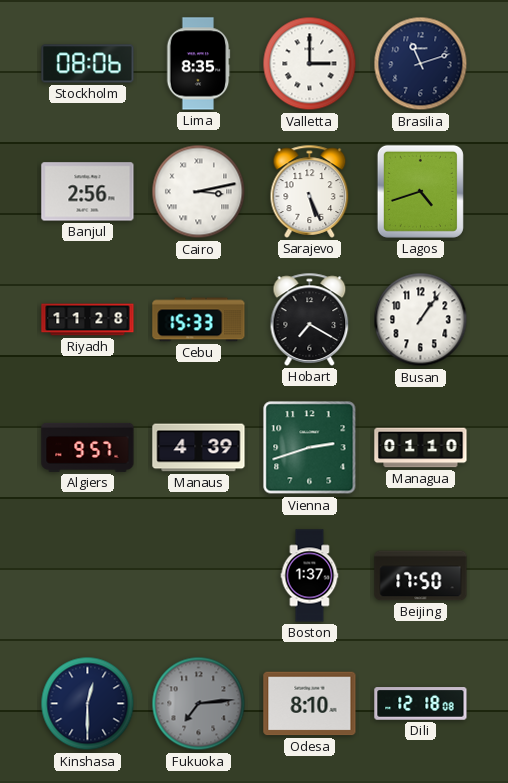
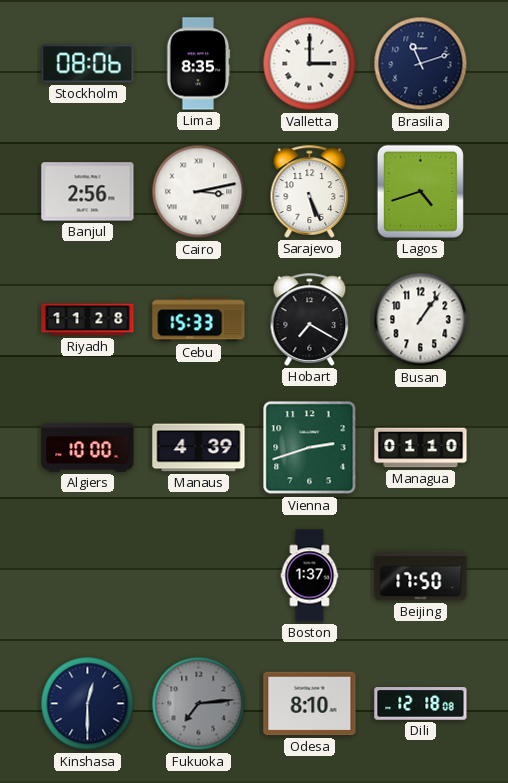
Algiers: 9:57 -> 10:00
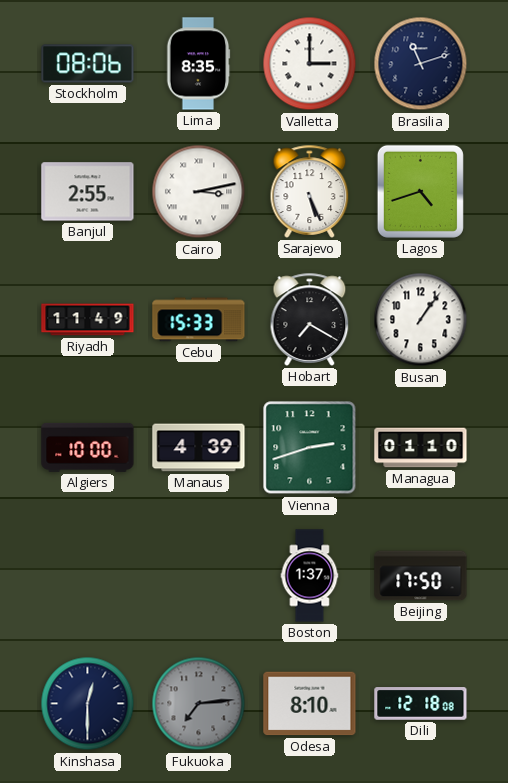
Banjul: 2:56 -> 2:55
Riyadh: 11:28 -> 11:49
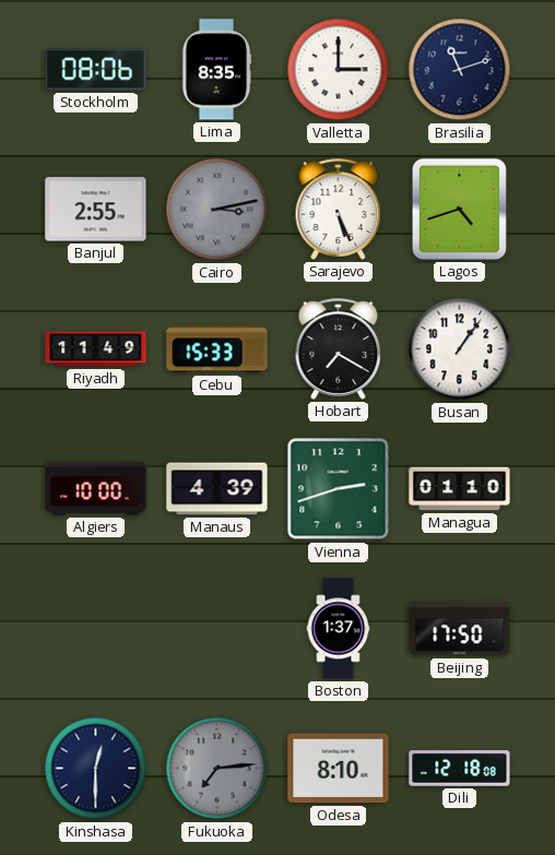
Cairo dial: white -> grey
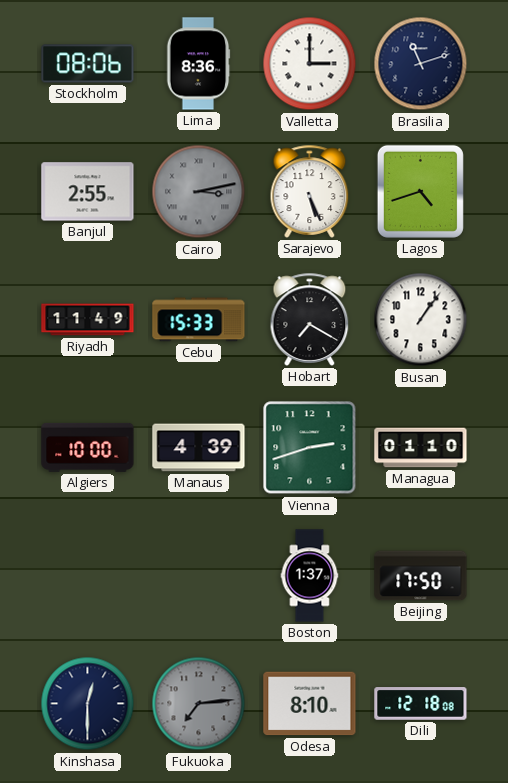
Lima: 8:35 -> 8:36
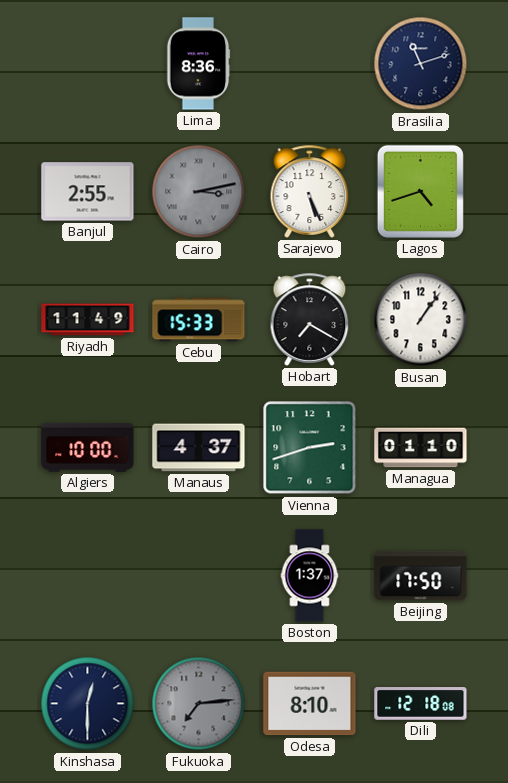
Stockholm: 08:06 -> none
Valletta: 3:00 -> none
Manaus: 4:39 -> 4:37
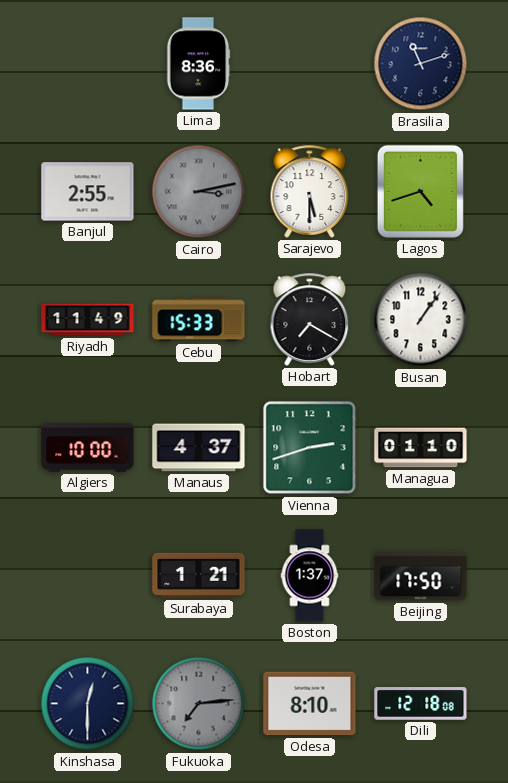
Sarajevo: 5:26 -> 5:30
Surabaya: none -> 1:21
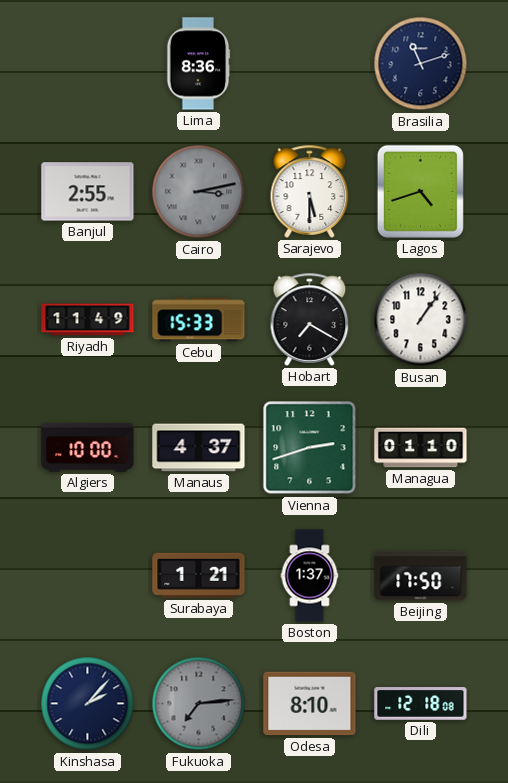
Kinshasa: 12:30 -> 2:07
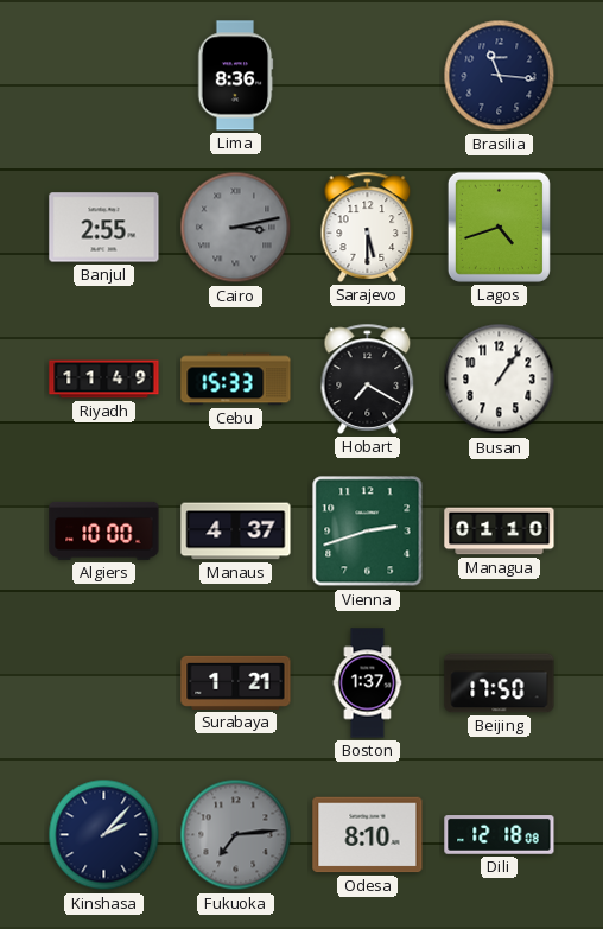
Brasilia: 11:12 -> 11:16
